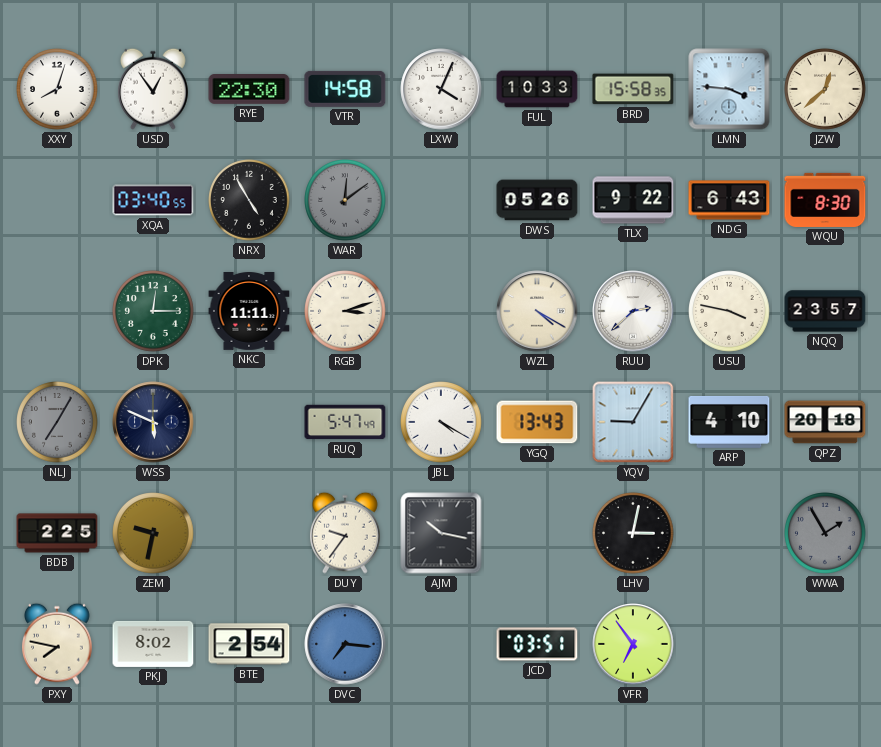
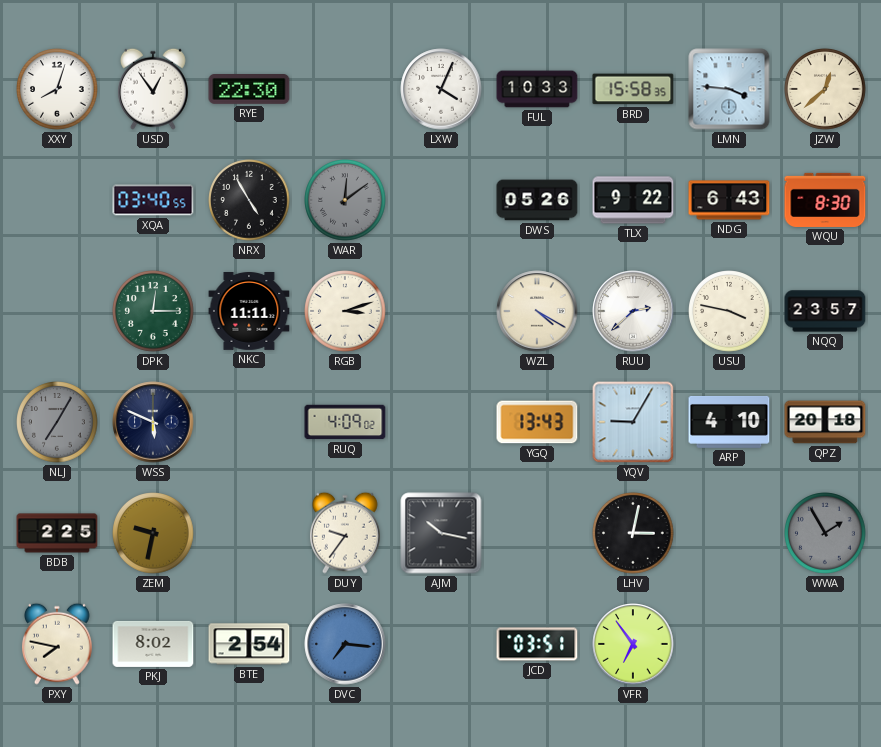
VTR: 14:58 -> none
RUQ: 5:47 -> 4:09
JBL: 4:20 -> none
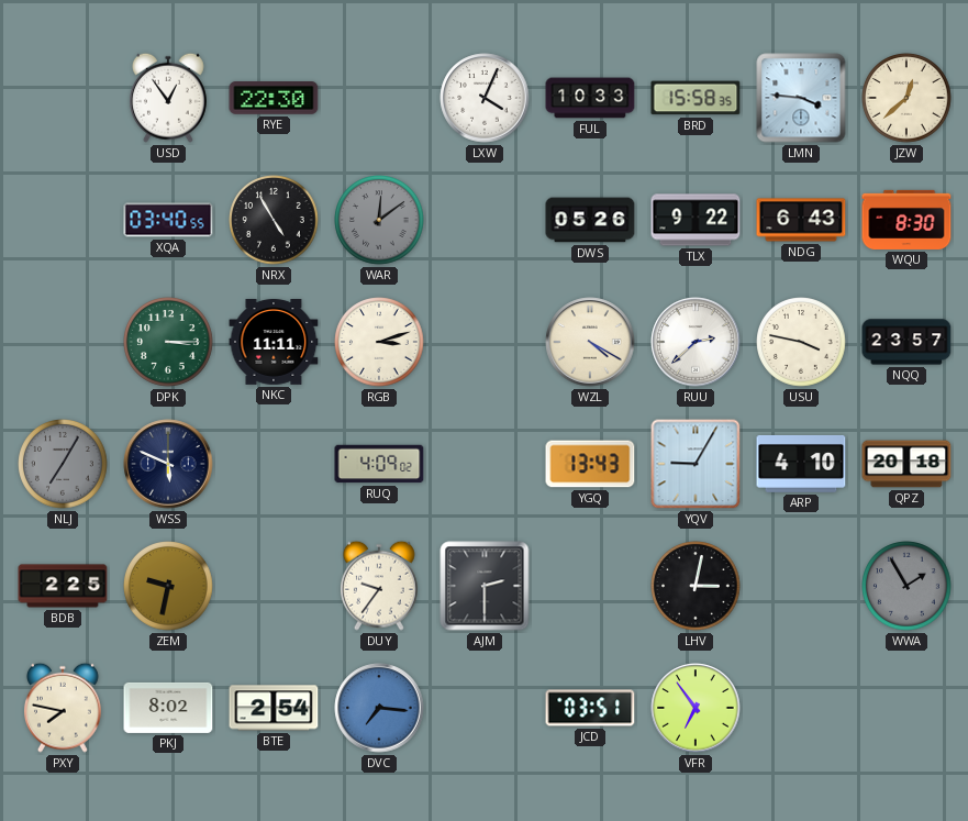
XXY: 8:03 -> none
DPK: 12:15 -> 3:15
AJM: 10:17 -> 2:30
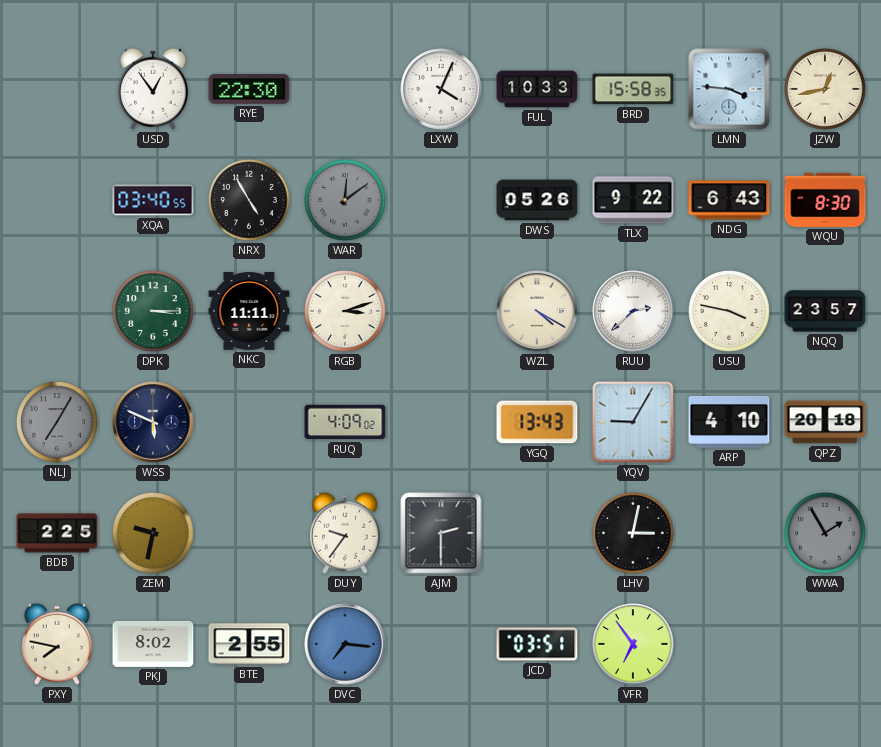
JZW: 12:38 -> 12:43
BTE: 2:54 -> 2:55
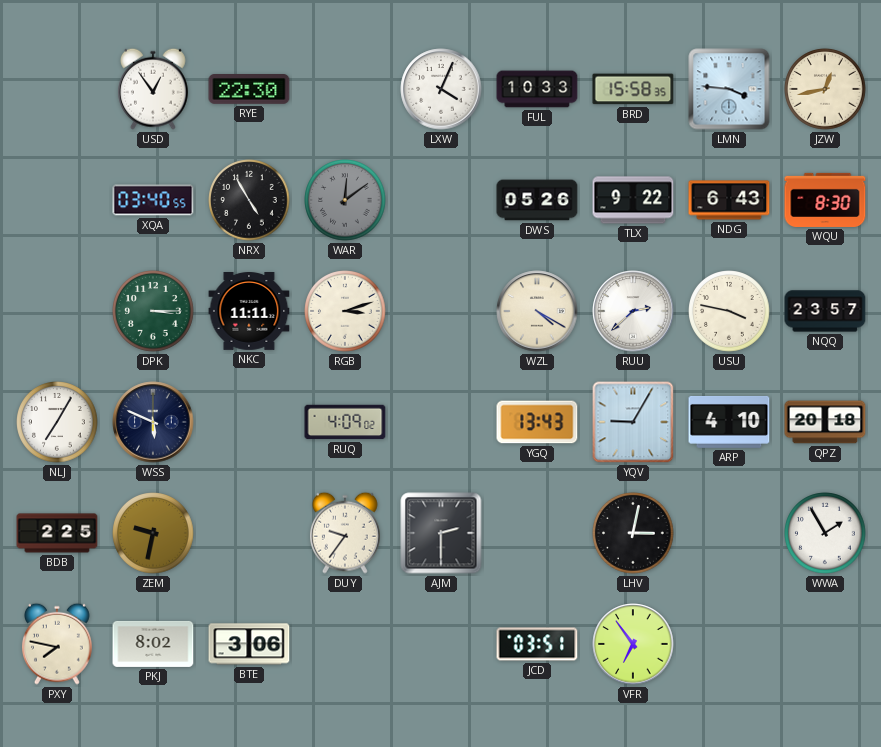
NLJ dial: grey -> white
WWA dial: grey -> white
BTE: 2:55 -> 3:06
DVC: 7:16 -> none
